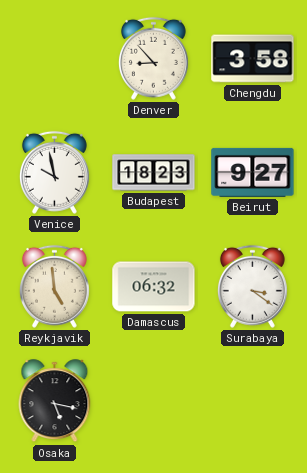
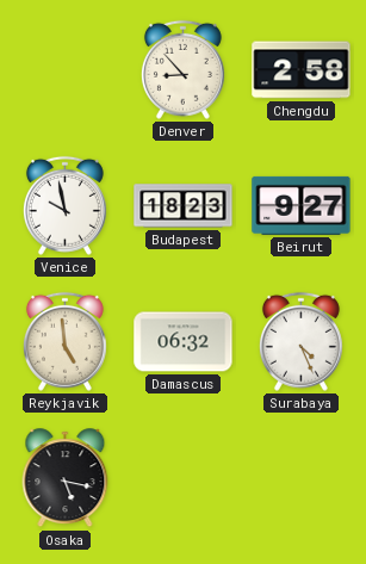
Chengdu: 3:58 -> 2:58
Surabaya: 3:21 -> 4:26
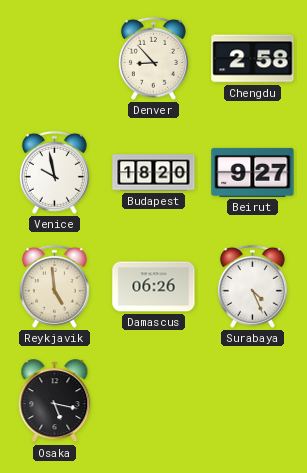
Budapest: 18:23 -> 18:20
Damascus: 06:32 -> 06:26
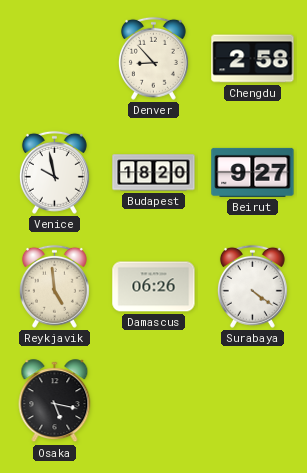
Surabaya: 4:26 -> 4:21
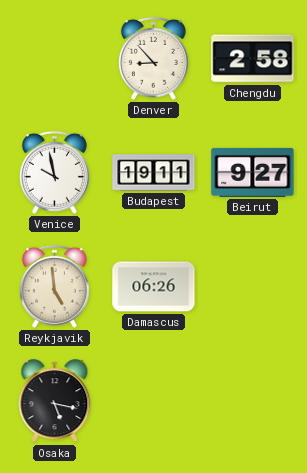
Budapest: 18:20 -> 19:11
Surabaya: 4:21 -> none
